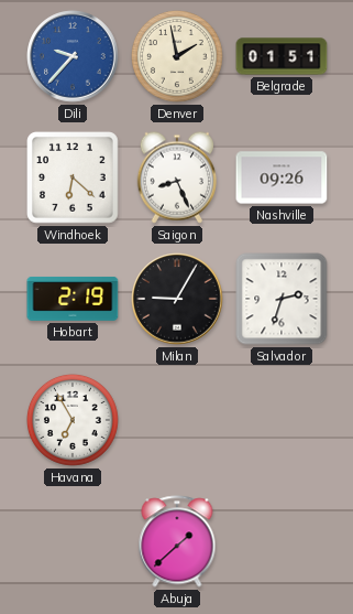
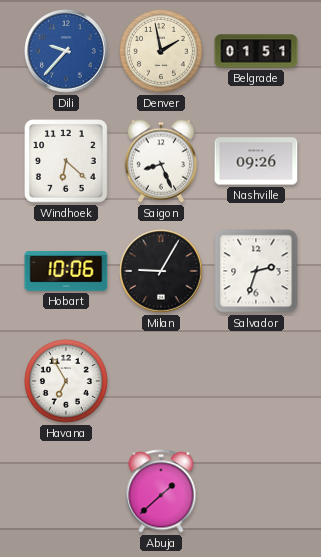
Hobart: 2:19 -> 10:06
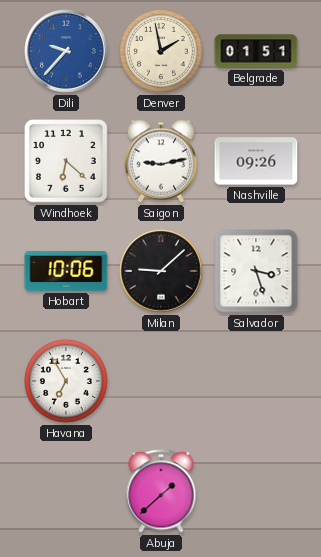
Saigon: 8:26 -> 9:13
Milan: 9:05 -> 9:08
Salvador: 2:33 -> 3:27
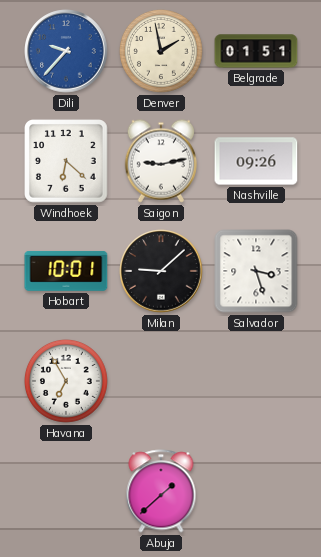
Hobart: 10:06 -> 10:01
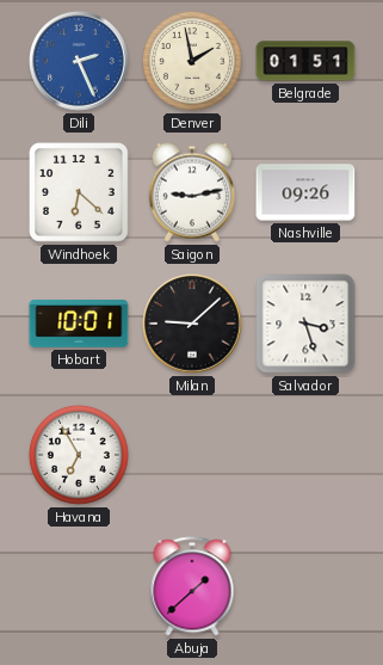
Dili: 9:37 -> 2:26
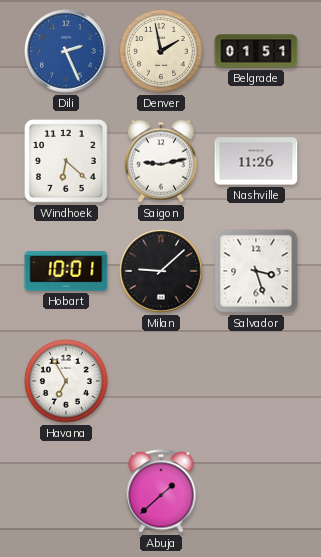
Nashville: 09:26 -> 11:26
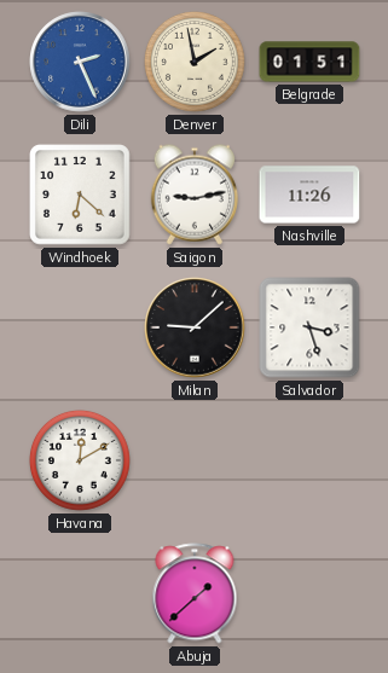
Hobart: 10:01 -> none
Havana: 6:55 -> 12:10
